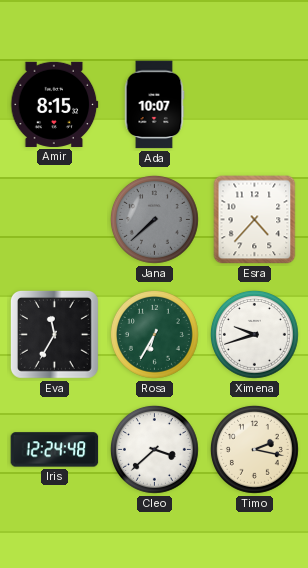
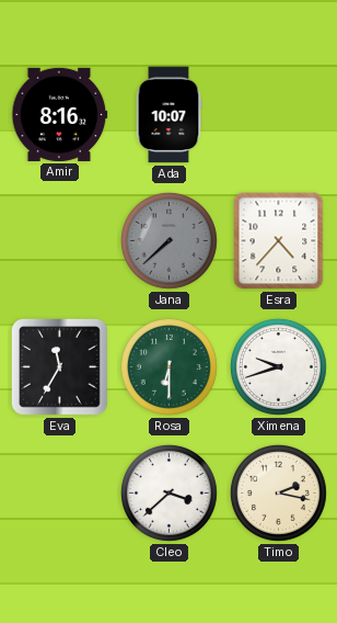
Amir: 8:15 -> 8:16
Rosa: 6:35 -> 6:30
Iris: 12:24 -> none
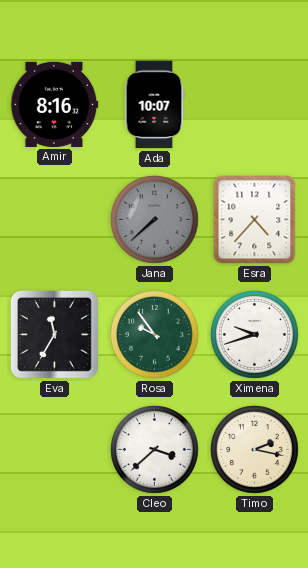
Rosa: 6:30 -> 9:54
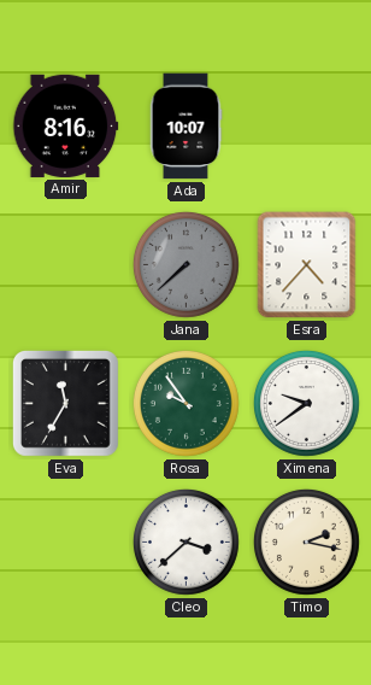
Ximena: 9:42 -> 9:39
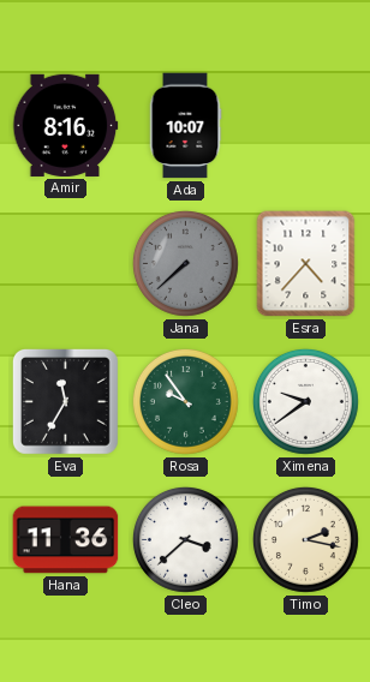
Hana: none -> 11:36
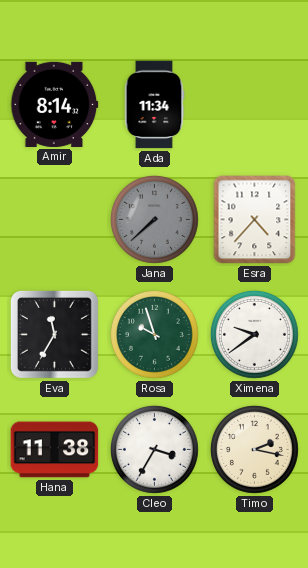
Amir: 8:16 -> 8:14
Ada: 10:07 -> 11:34
Rosa: 9:54 -> 9:57
Hana: 11:36 -> 11:38
Cleo: 3:38 -> 3:35
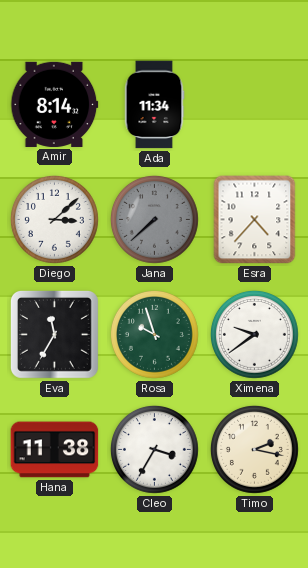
Diego: none -> 3:08
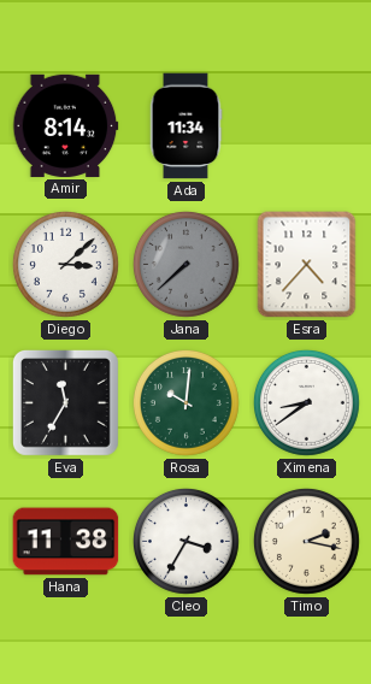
Rosa: 9:57 -> 10:01
Ximena: 9:39 -> 8:39
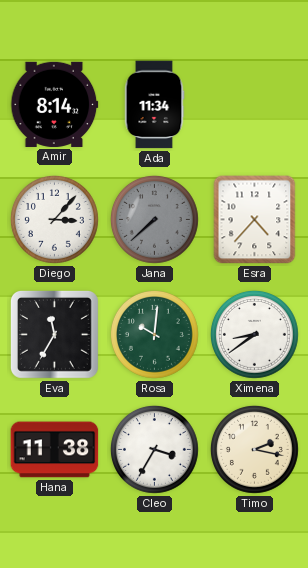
Diego: 3:08 -> 3:07
